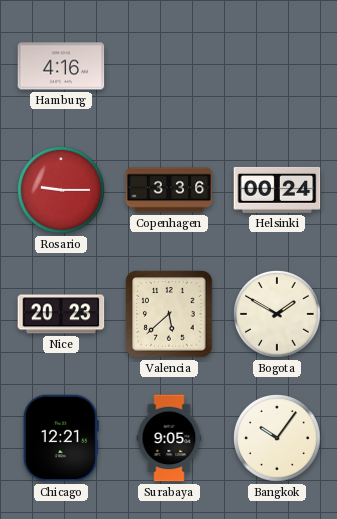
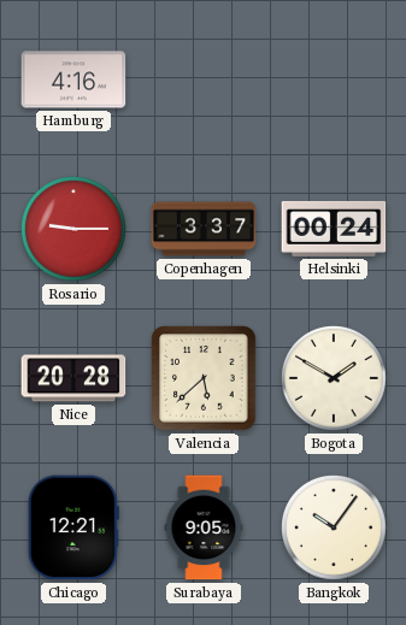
Copenhagen: 3:36 -> 3:37
Nice: 20:23 -> 20:28
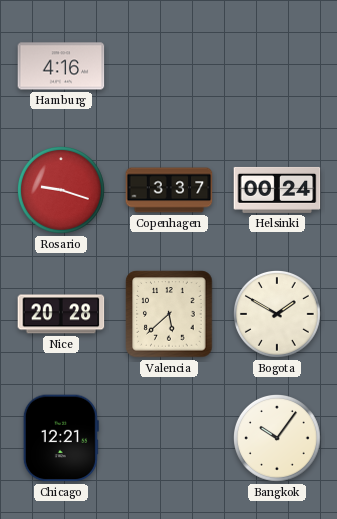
Rosario: 9:15 -> 9:18
Surabaya: 9:05 -> none
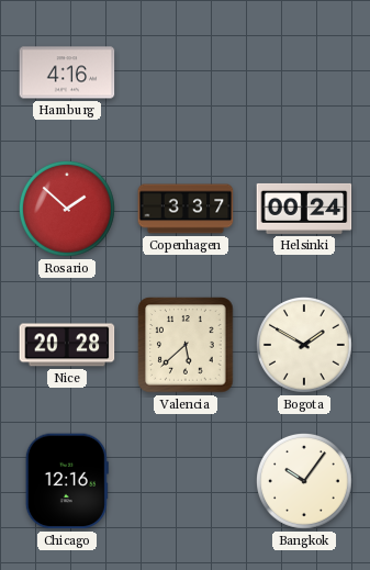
Rosario: 9:18 -> 1:52
Chicago: 12:21 -> 12:16
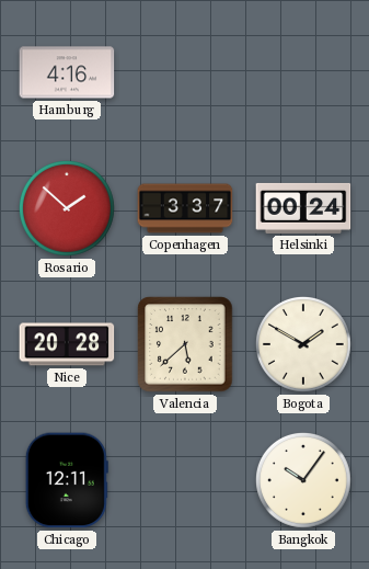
Chicago: 12:16 -> 12:11
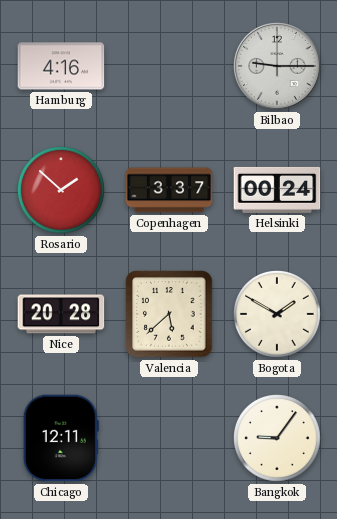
Bilbao: none -> 9:15
Bangkok: 10:06 -> 9:06
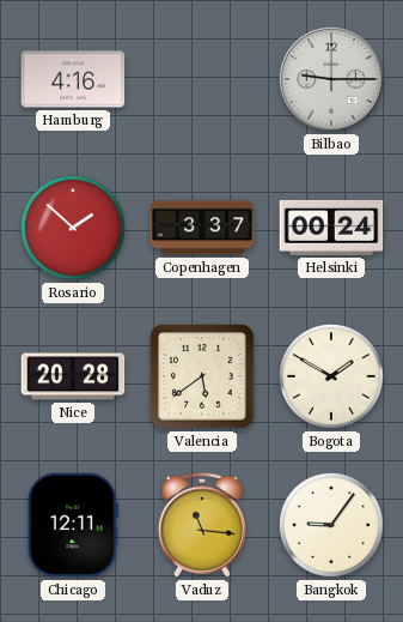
Valencia: 5:38 -> 5:39
Vaduz: none -> 11:16
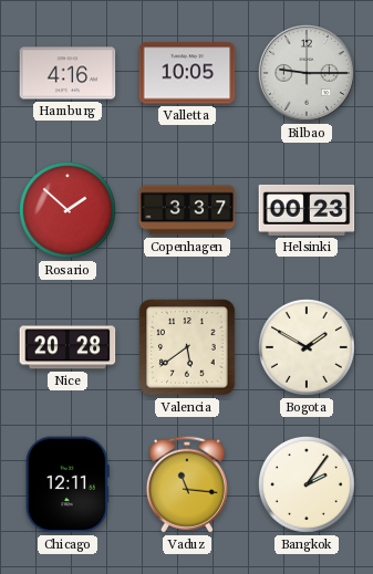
Valletta: none -> 10:05
Helsinki: 00:24 -> 00:23
Bangkok: 9:06 -> 2:06
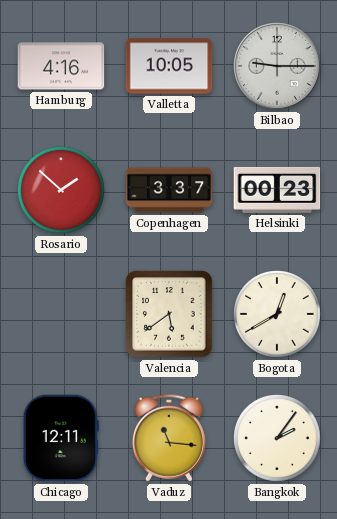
Nice: 20:28 -> none
Bogota: 1:50 -> 12:40
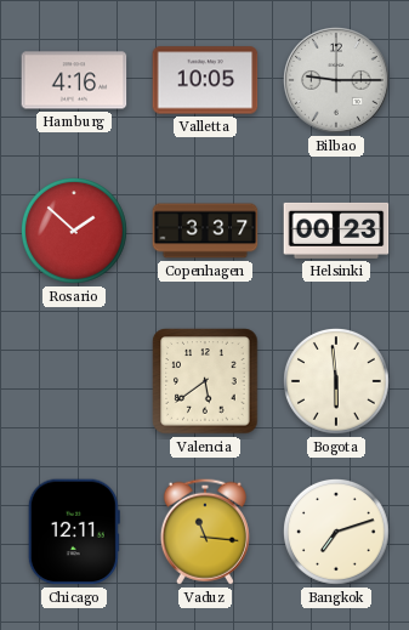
Bogota: 12:40 -> 5:59
Bangkok: 2:06 -> 7:12
